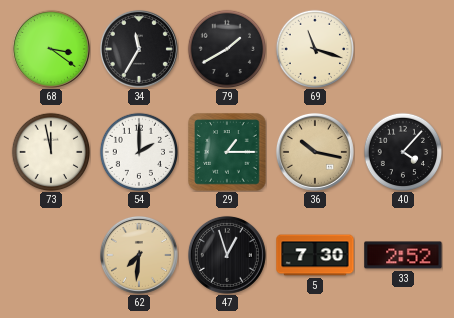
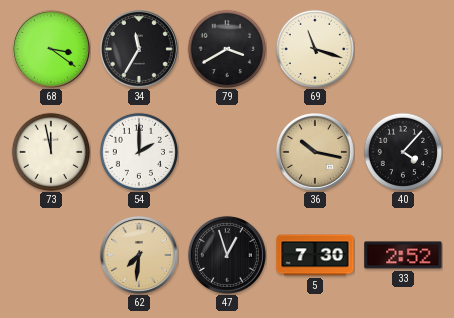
79: 1:40 -> 3:40
29: 1:15 -> none
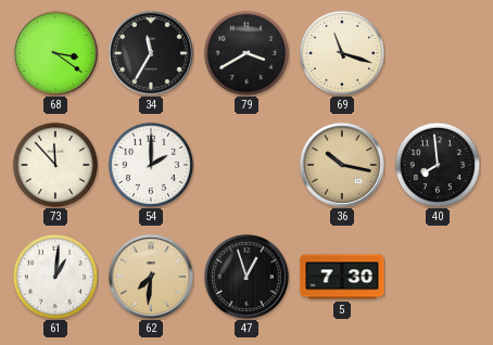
73: 11:58 -> 11:53
40: 4:07 -> 7:59
61: none -> 1:01
33: 2:52 -> none
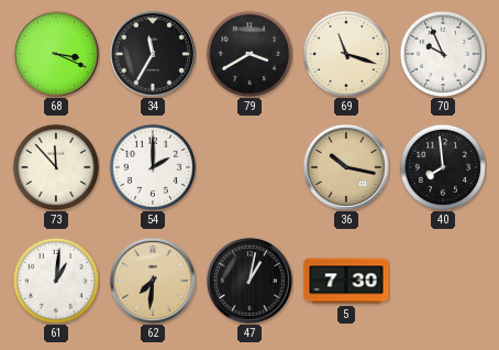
68: 3:21 -> 3:19
70: none -> 9:56
47: 12:57 -> 1:02
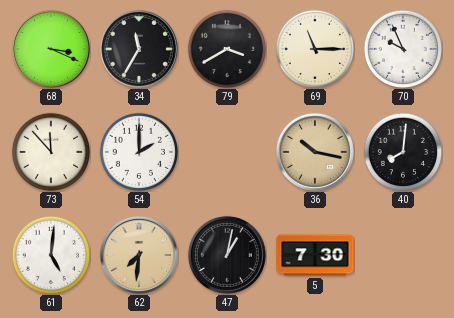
69: 11:18 -> 11:15
40: 7:59 -> 8:01
61: 1:01 -> 5:01
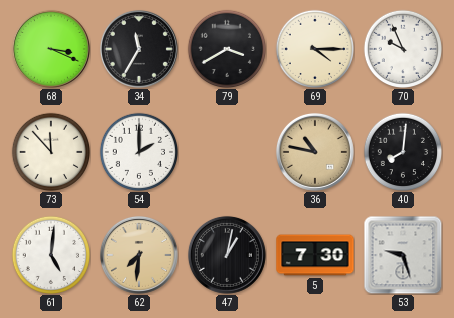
69: 11:15 -> 4:15
36: 10:17 -> 10:47
53: none -> 9:27
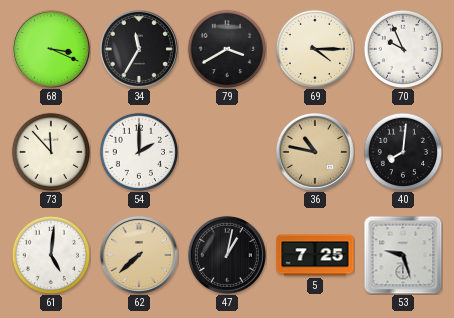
62: 7:31 -> 7:38
5: 7:30 -> 7:25
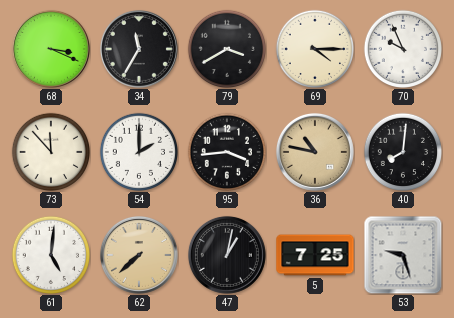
95: none -> 3:44
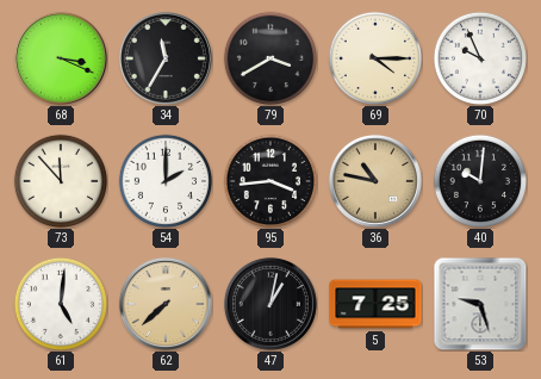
40: 8:01 -> 10:01
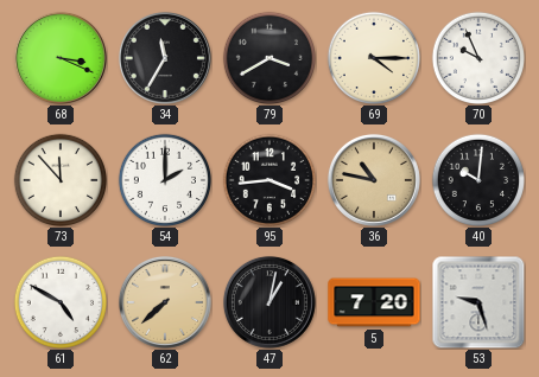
61: 5:01 -> 4:50
5: 7:25 -> 7:20
